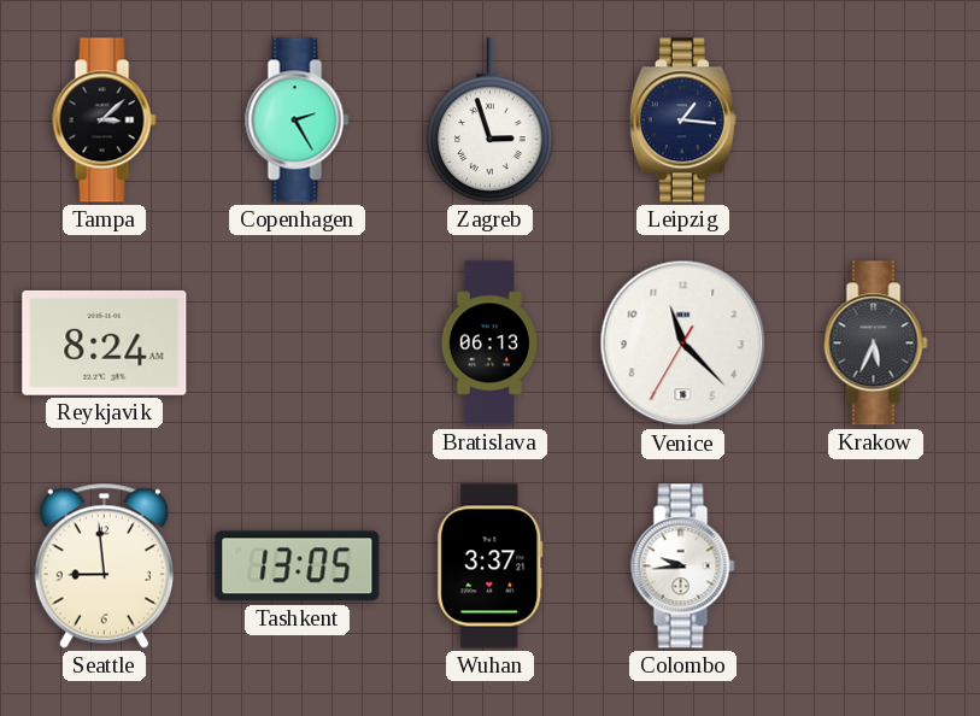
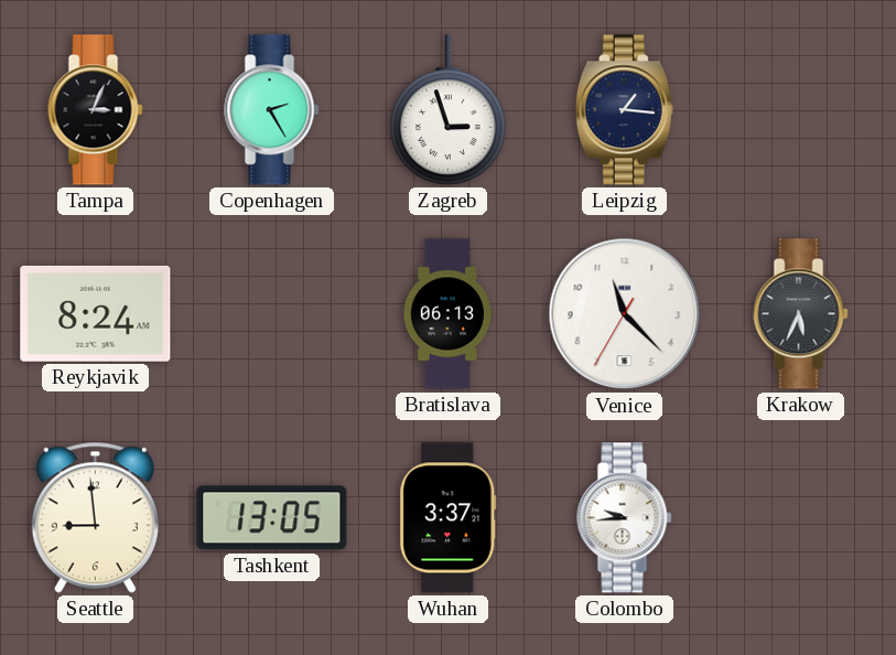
Tampa: 3:08 -> 3:04
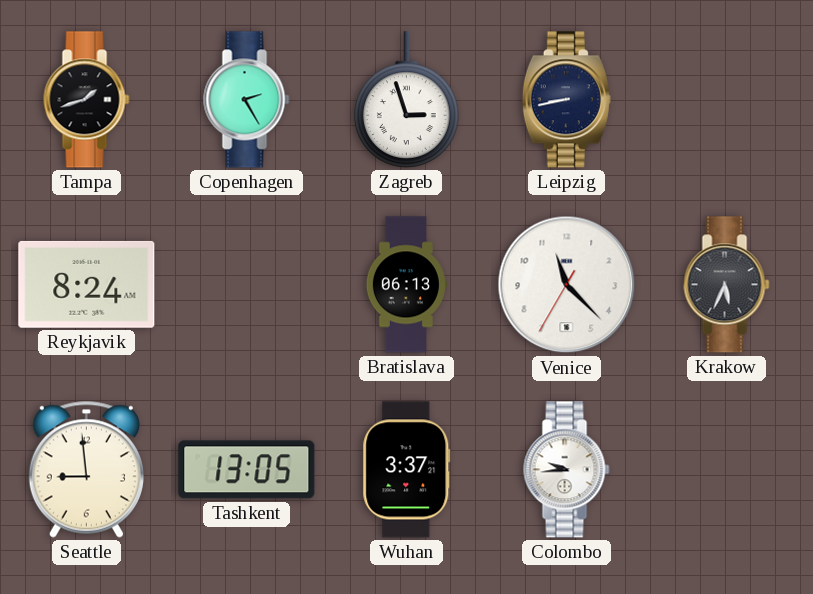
Tampa: 3:04 -> 1:42
Leipzig: 1:16 -> 8:43
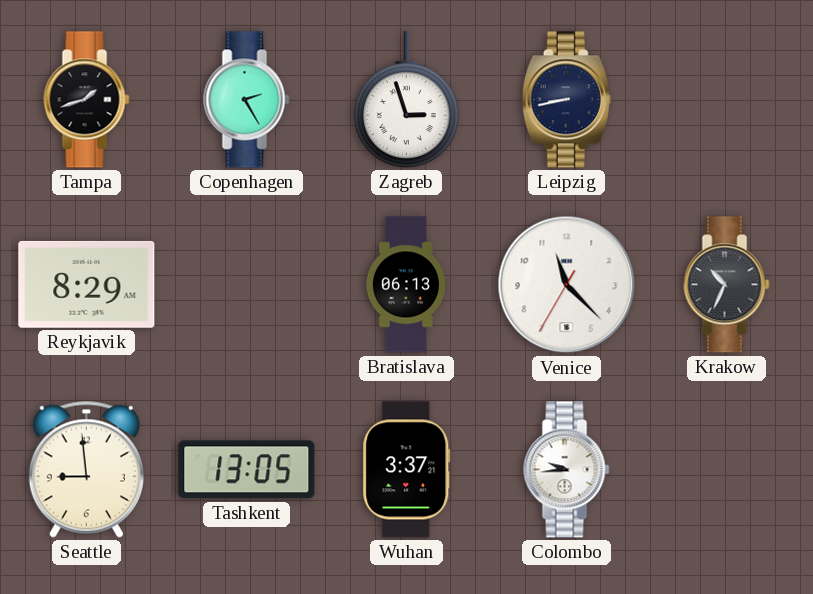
Reykjavik: 8:24 -> 8:29
Krakow: 5:34 -> 10:34
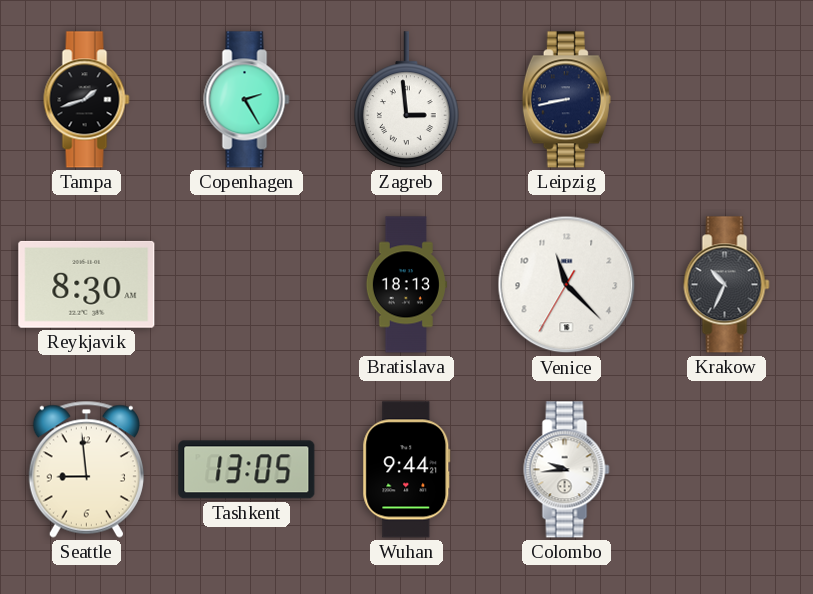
Zagreb: 2:57 -> 2:59
Reykjavik: 8:29 -> 8:30
Bratislava: 06:13 -> 18:13
Wuhan: 3:37 -> 9:44
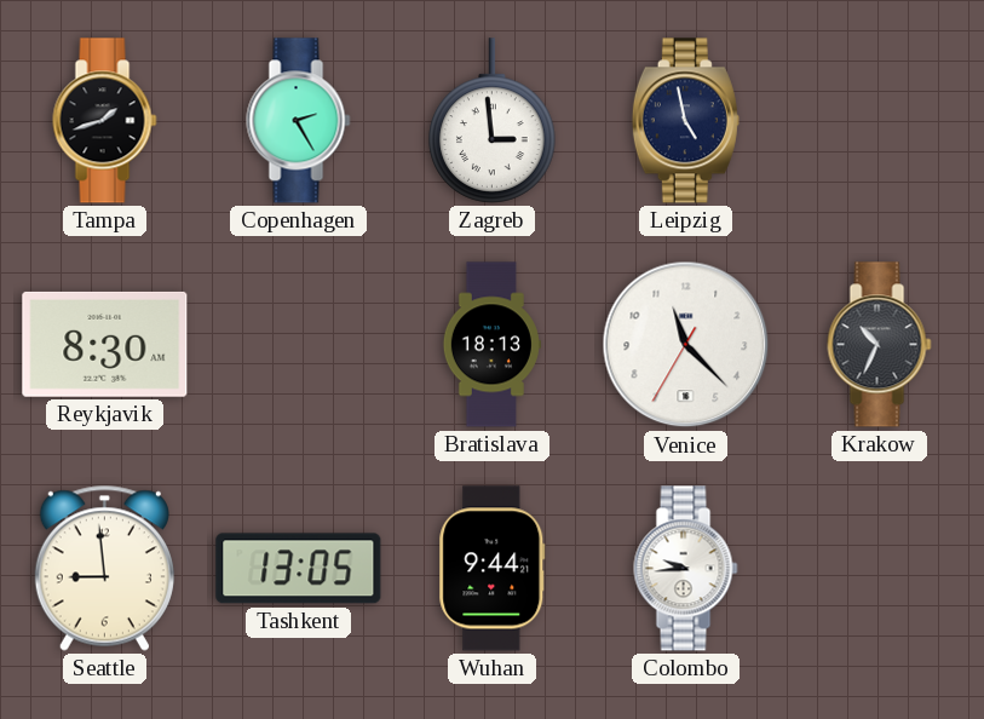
Leipzig: 8:43 -> 4:58
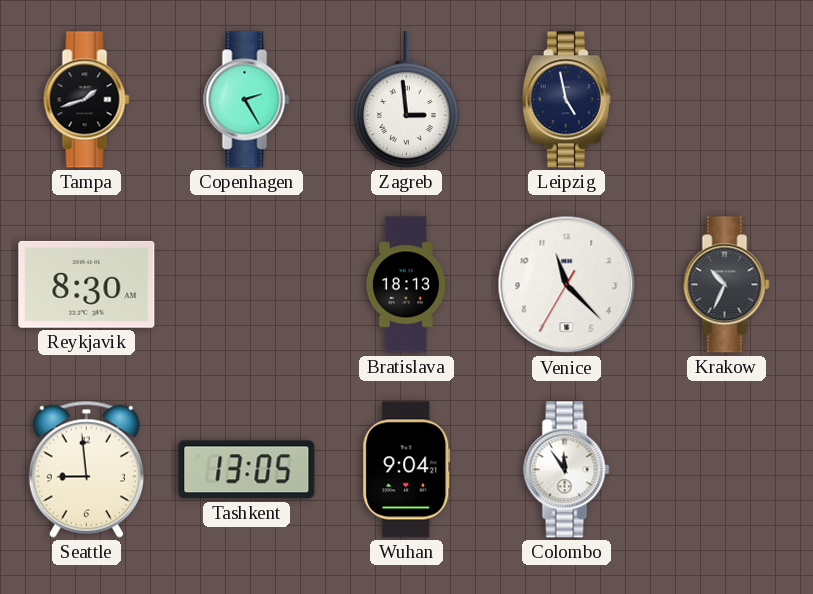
Wuhan: 9:44 -> 9:04
Colombo: 9:44 -> 11:54
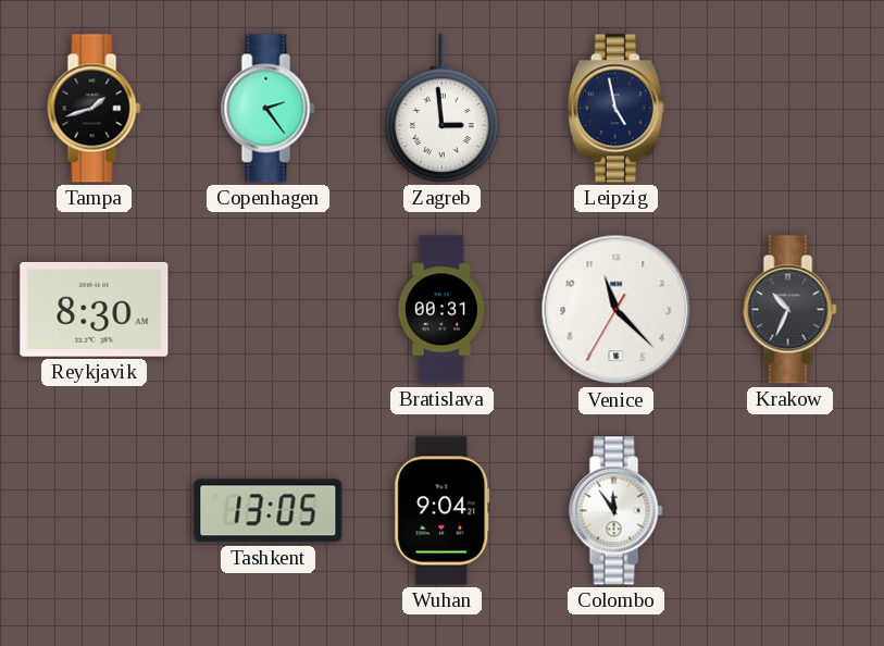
Copenhagen: 2:25 -> 2:24
Bratislava: 18:13 -> 00:31
Seattle: 8:59 -> none
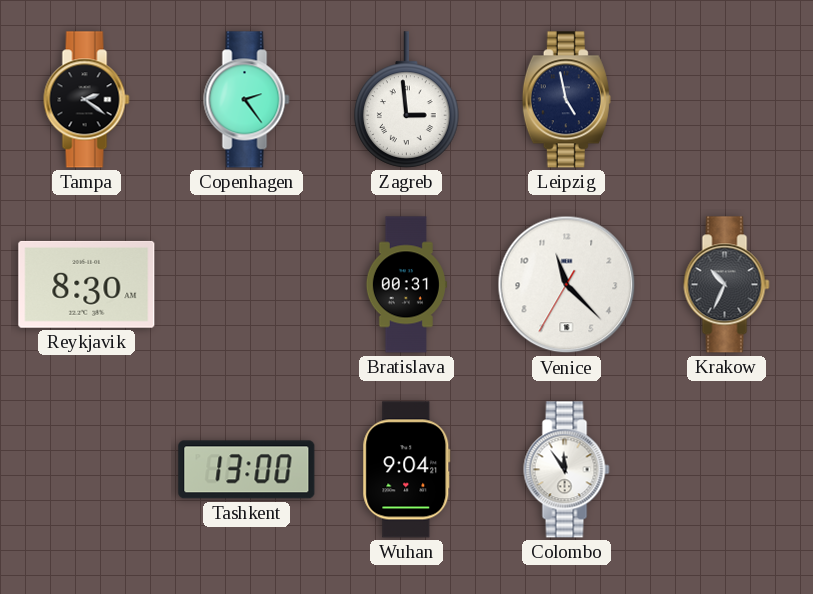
Tampa: 1:42 -> 2:21
Tashkent: 13:05 -> 13:00
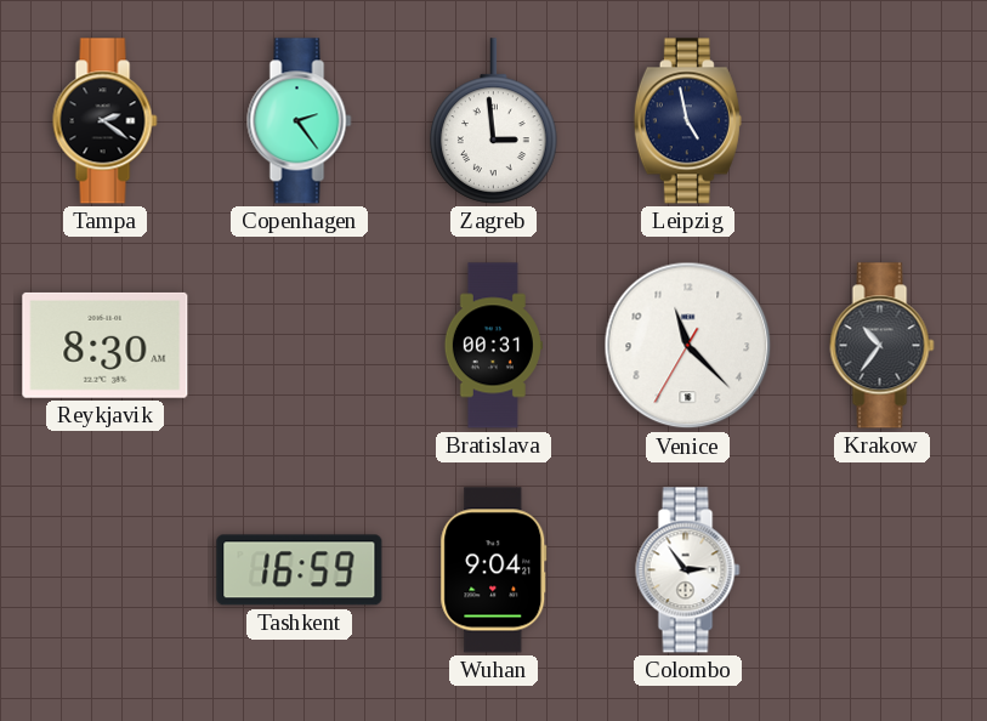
Krakow: 10:34 -> 10:36
Tashkent: 13:00 -> 16:59
Colombo: 11:54 -> 2:54
